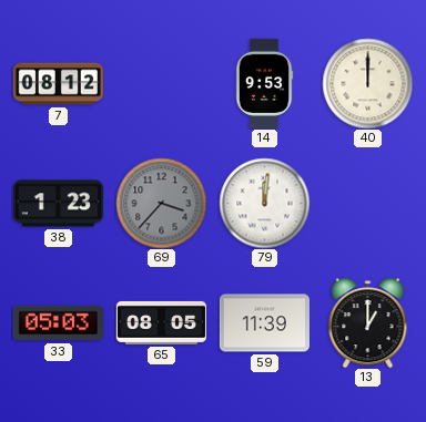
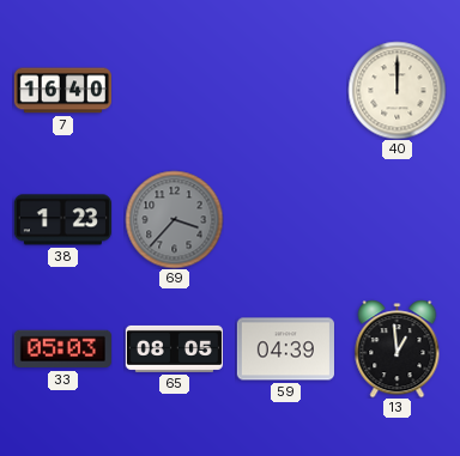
7: 08:12 -> 16:40
14: 9:53 -> none
79: 12:01 -> none
59: 11:39 -> 04:39
13: 1:00 -> 12:59
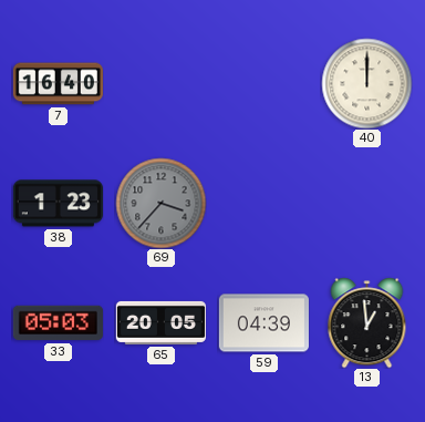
65: 08:05 -> 20:05
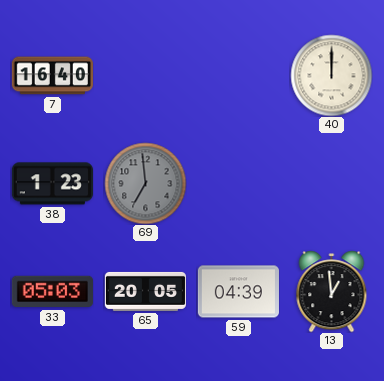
69: 3:37 -> 6:59
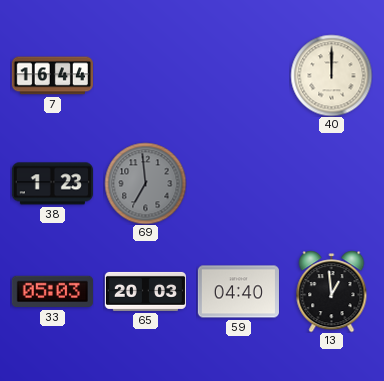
7: 16:40 -> 16:44
65: 20:05 -> 20:03
59: 04:39 -> 04:40
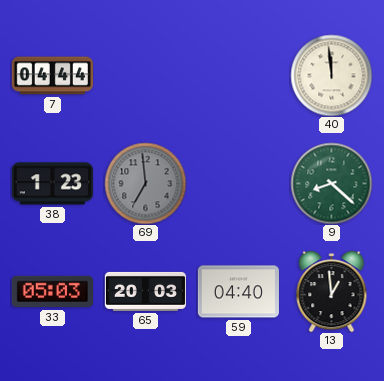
7: 16:44 -> 04:44
40: 12:00 -> 11:59
9: none -> 8:22
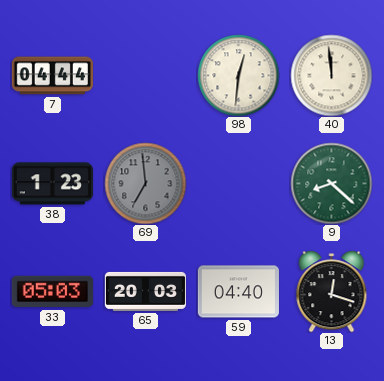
98: none -> 12:31
13: 12:59 -> 12:18
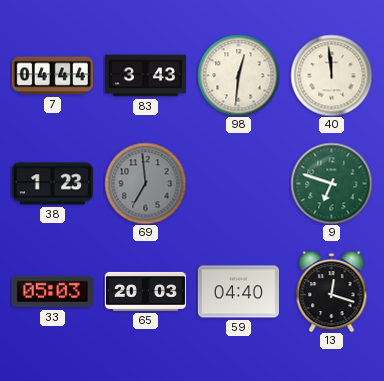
83: none -> 3:43
9: 8:22 -> 6:48
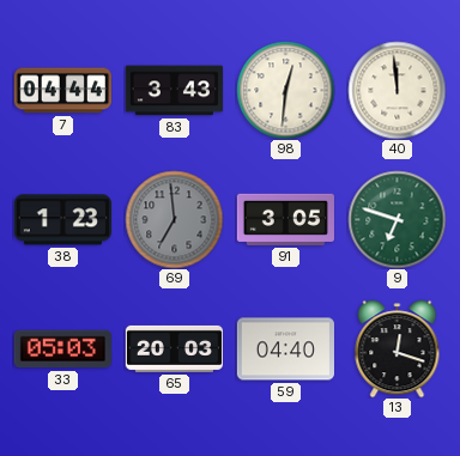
91: none -> 3:05
